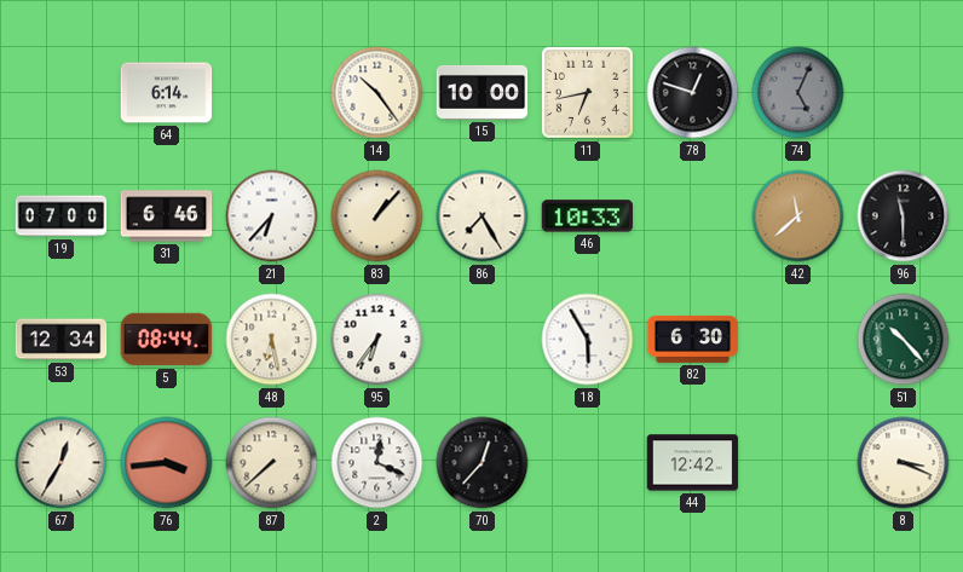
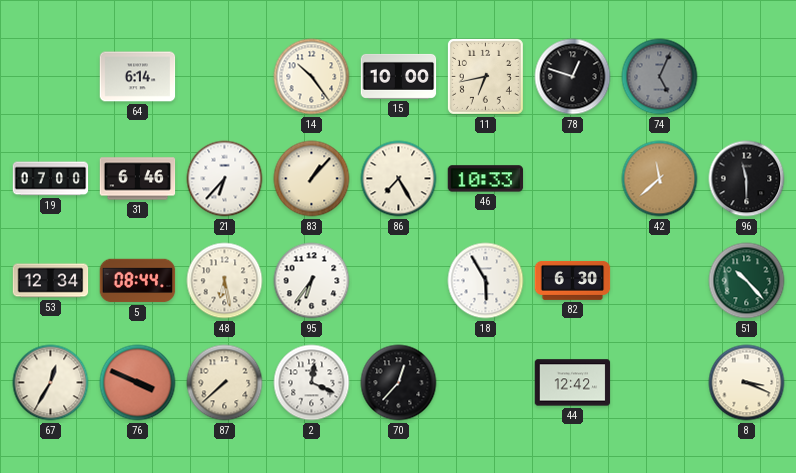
76: 3:44 -> 3:49
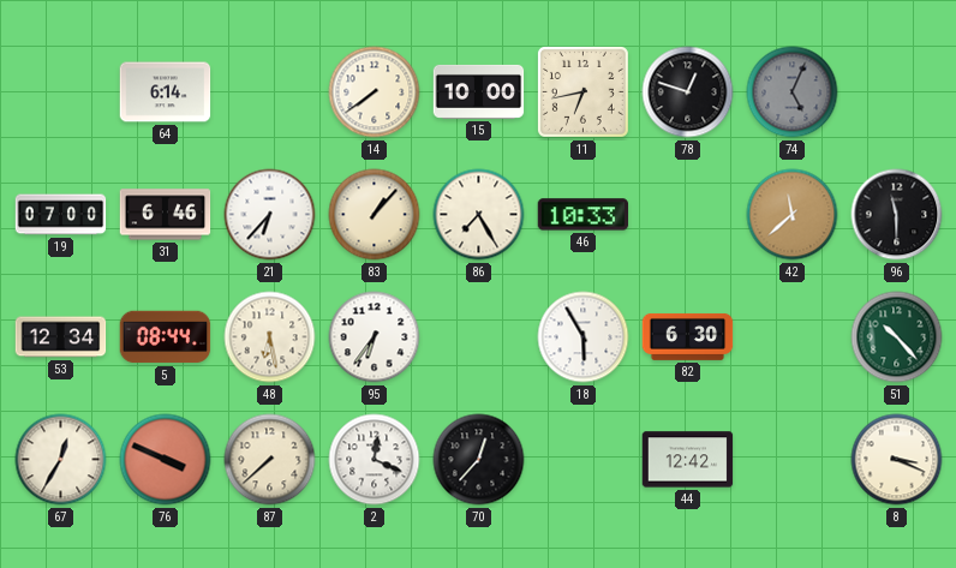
14: 10:24 -> 7:39
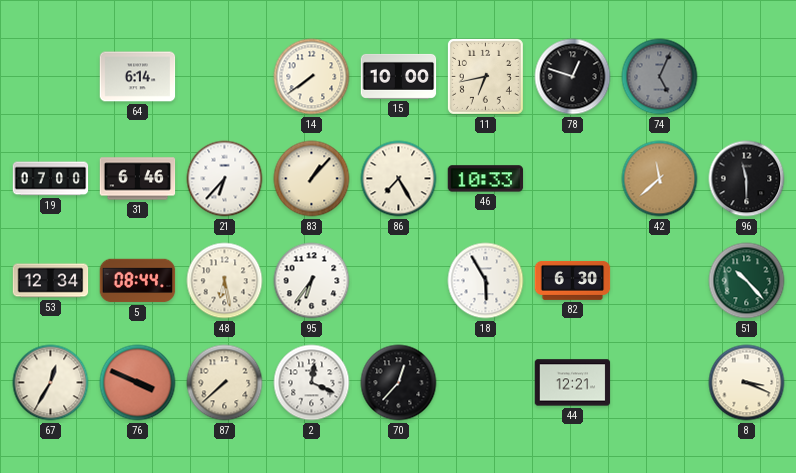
44: 12:42 -> 12:21
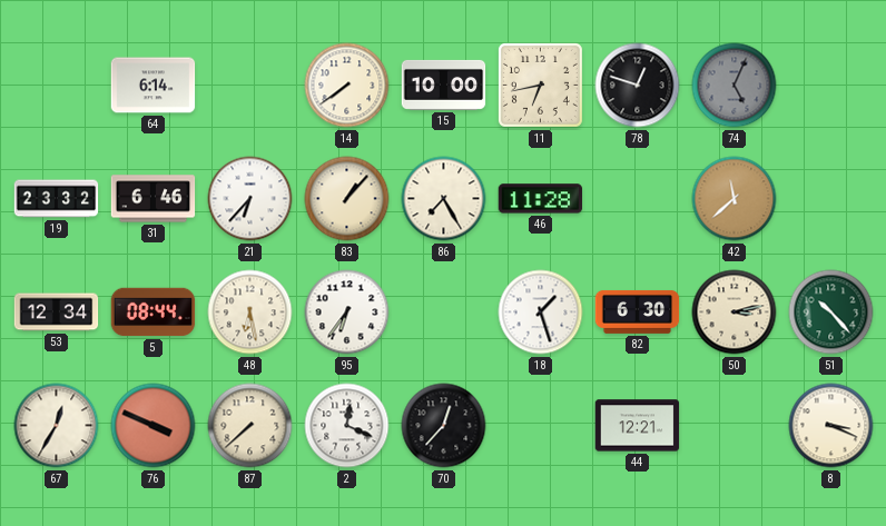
19: 07:00 -> 23:32
46: 10:33 -> 11:28
96: 11:30 -> none
18: 5:55 -> 1:27
50: none -> 3:13
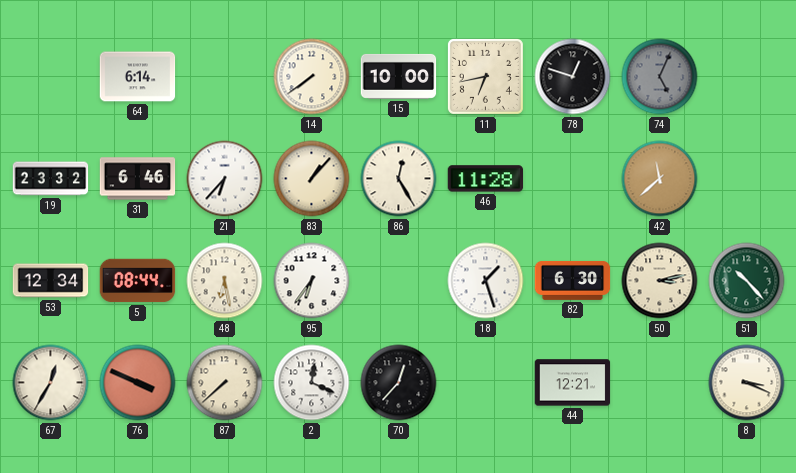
86: 7:25 -> 12:25
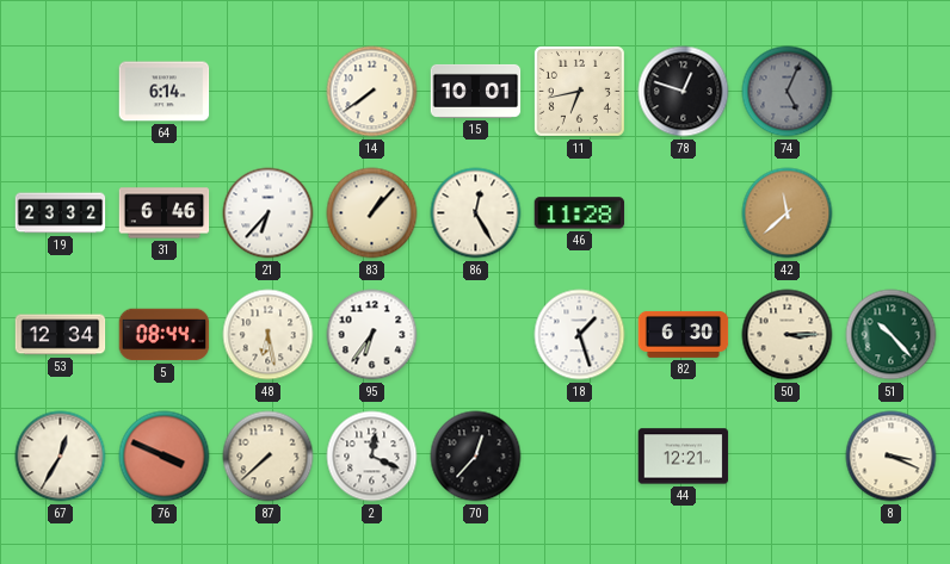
15: 10:00 -> 10:01
50: 3:13 -> 3:15
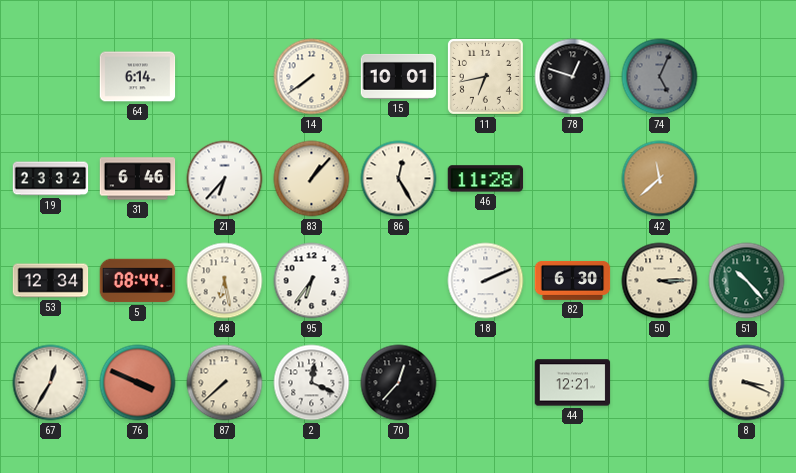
18: 1:27 -> 2:11
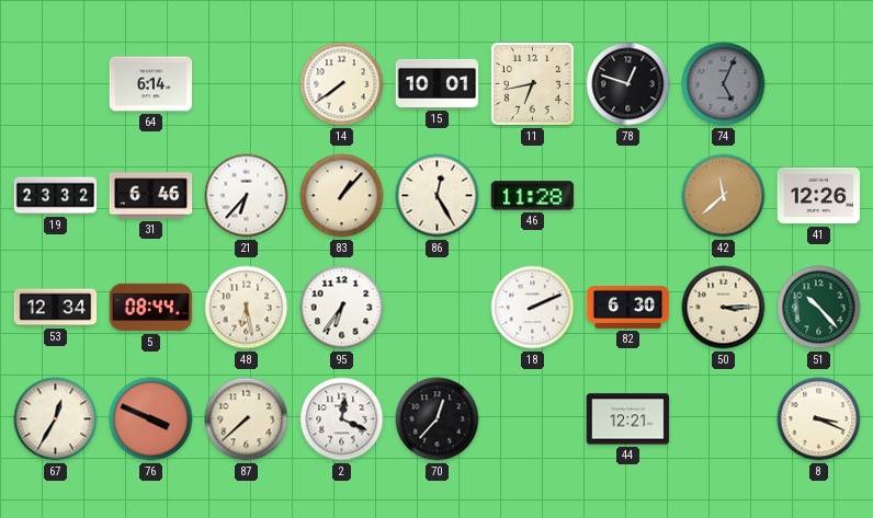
41: none -> 12:26
